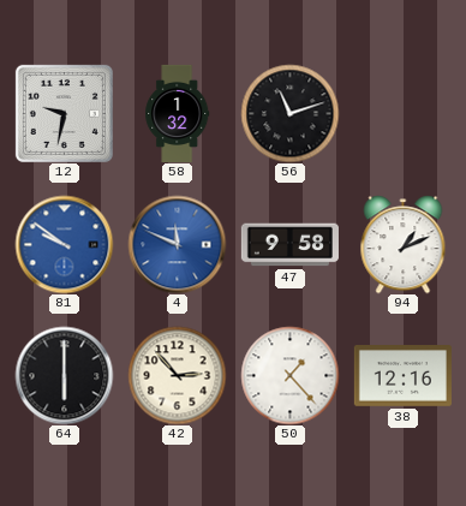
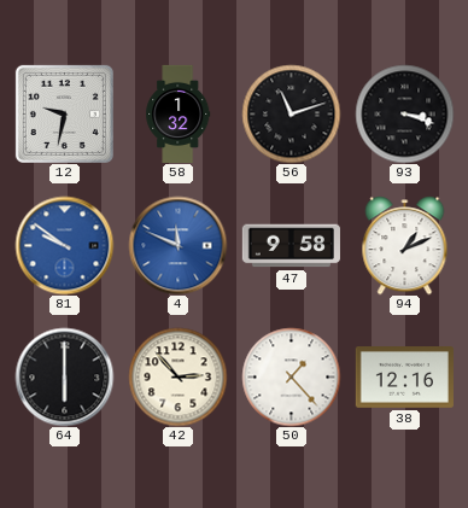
93: none -> 3:18
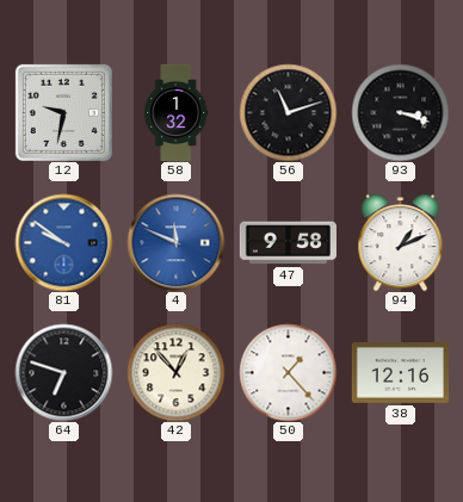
64: 6:00 -> 6:48
42: 2:53 -> 12:53
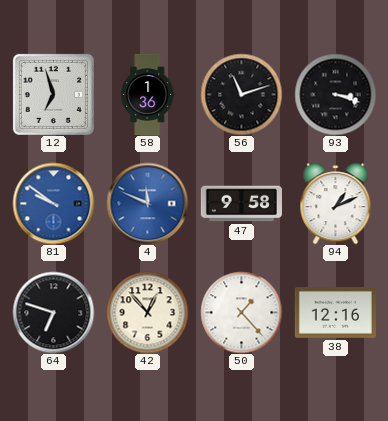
12: 9:32 -> 6:57
58: 1:32 -> 1:36
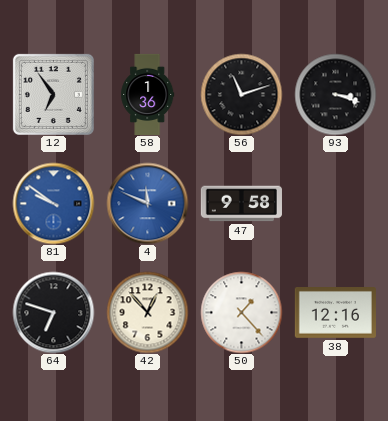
12: 6:57 -> 6:54
94: 1:11 -> none
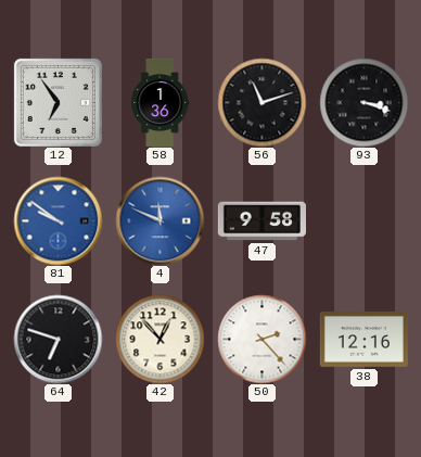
50: 1:23 -> 2:23
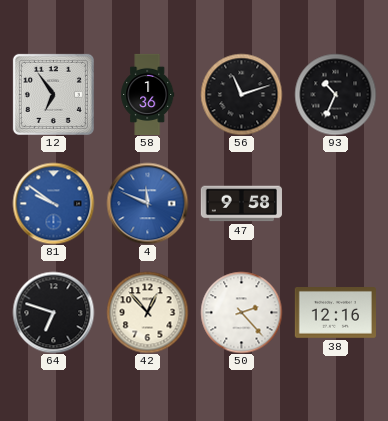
93: 3:18 -> 10:34
